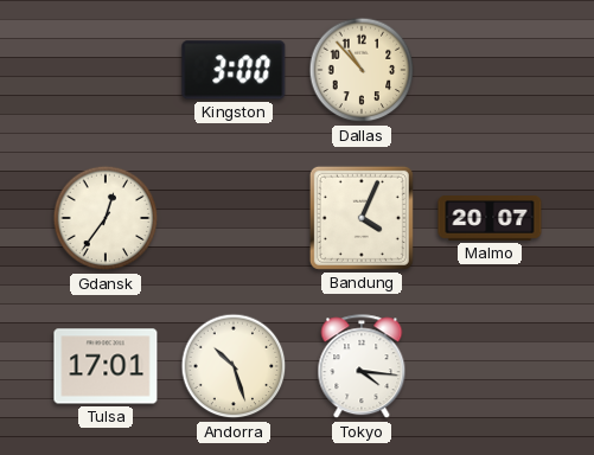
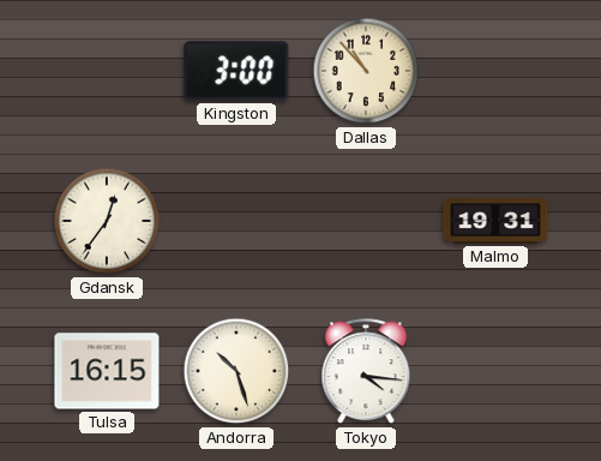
Bandung: 4:04 -> none
Malmo: 20:07 -> 19:31
Tulsa: 17:01 -> 16:15
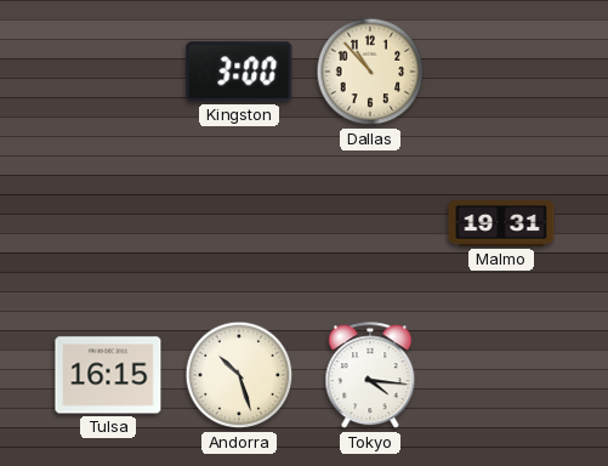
Gdansk: 12:36 -> none
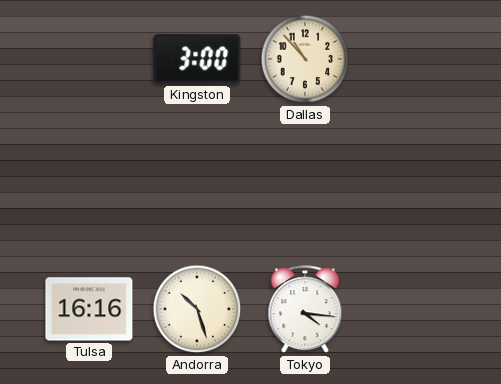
Malmo: 19:31 -> none
Tulsa: 16:15 -> 16:16
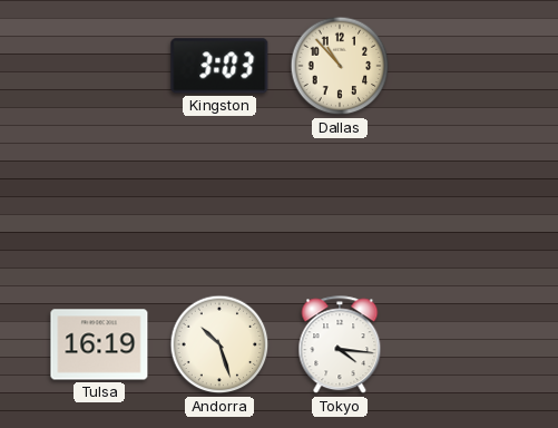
Kingston: 3:00 -> 3:03
Tulsa: 16:16 -> 16:19
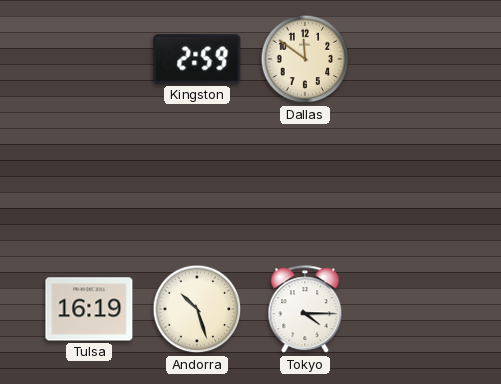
Kingston: 3:03 -> 2:59
Dallas: 10:53 -> 11:51
Tokyo: 4:16 -> 4:15
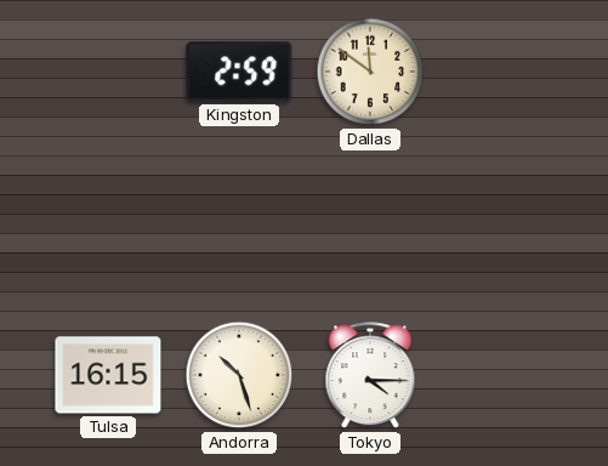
Tulsa: 16:19 -> 16:15
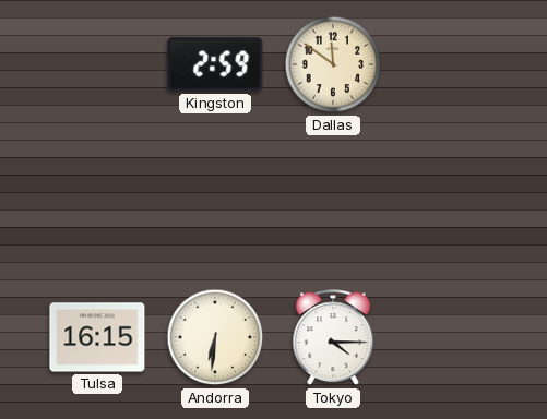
Andorra: 10:27 -> 6:31
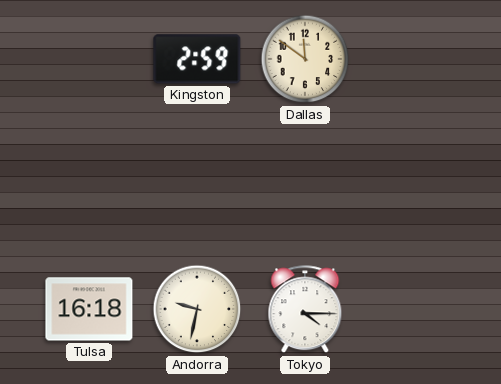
Tulsa: 16:15 -> 16:18
Andorra: 6:31 -> 9:32
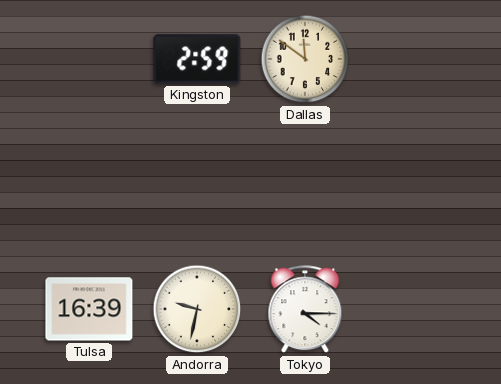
Tulsa: 16:18 -> 16:39
